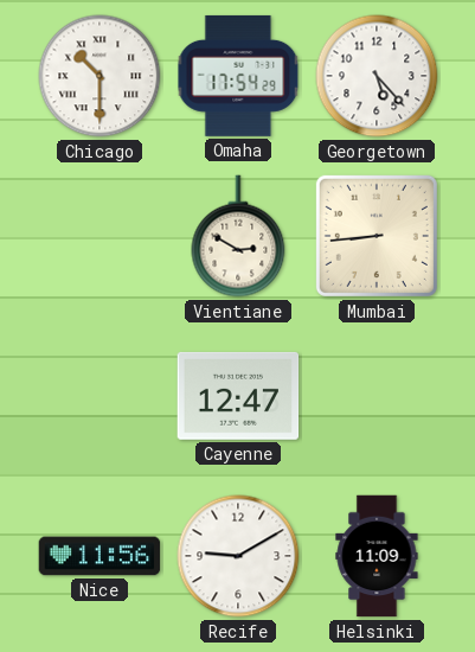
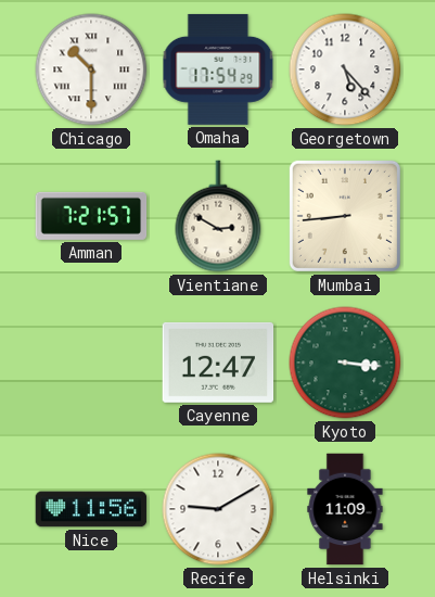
Amman: none -> 7:21
Kyoto: none -> 3:16
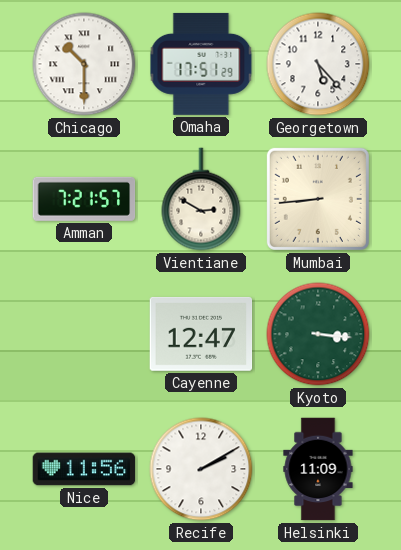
Omaha: 17:54 -> 17:51
Recife: 9:10 -> 2:10
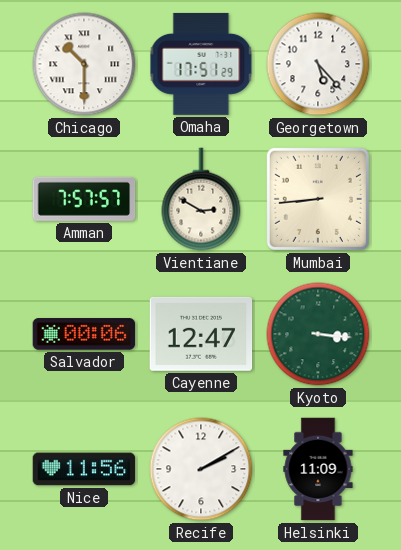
Amman: 7:21 -> 7:57
Salvador: none -> 00:06
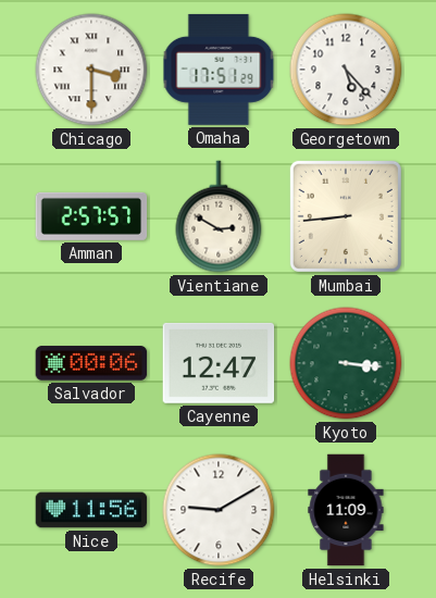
Chicago: 10:30 -> 3:30
Amman: 7:57 -> 2:57
Recife: 2:10 -> 9:10
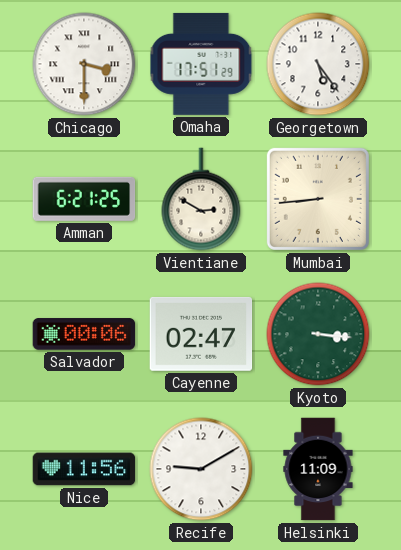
Georgetown: 5:23 -> 5:24
Amman: 2:57 -> 6:21
Cayenne: 12:47 -> 02:47
